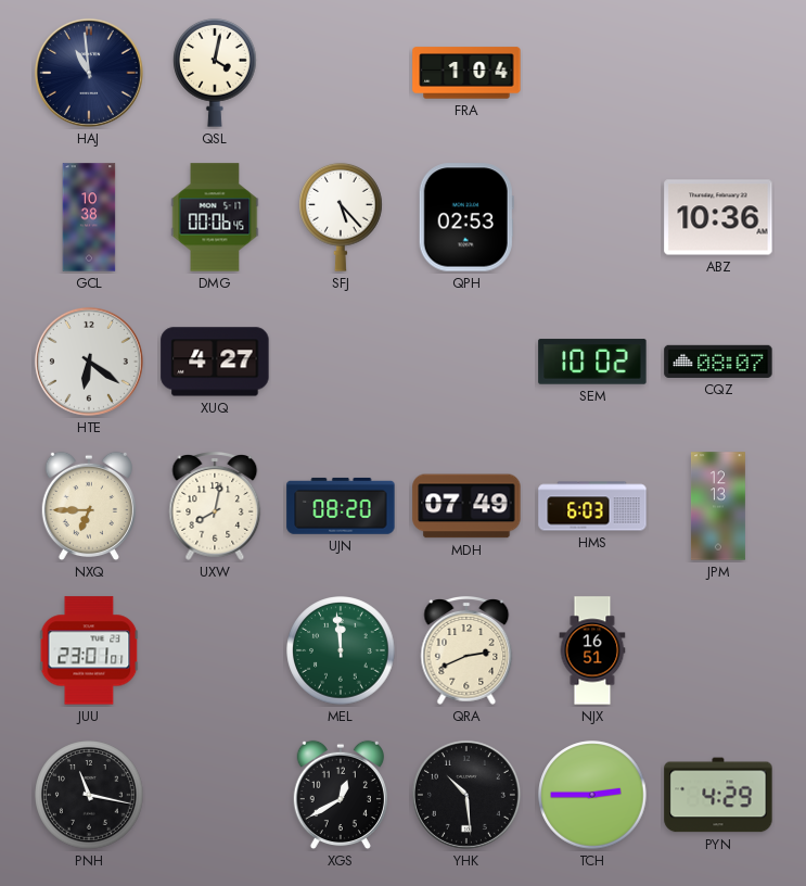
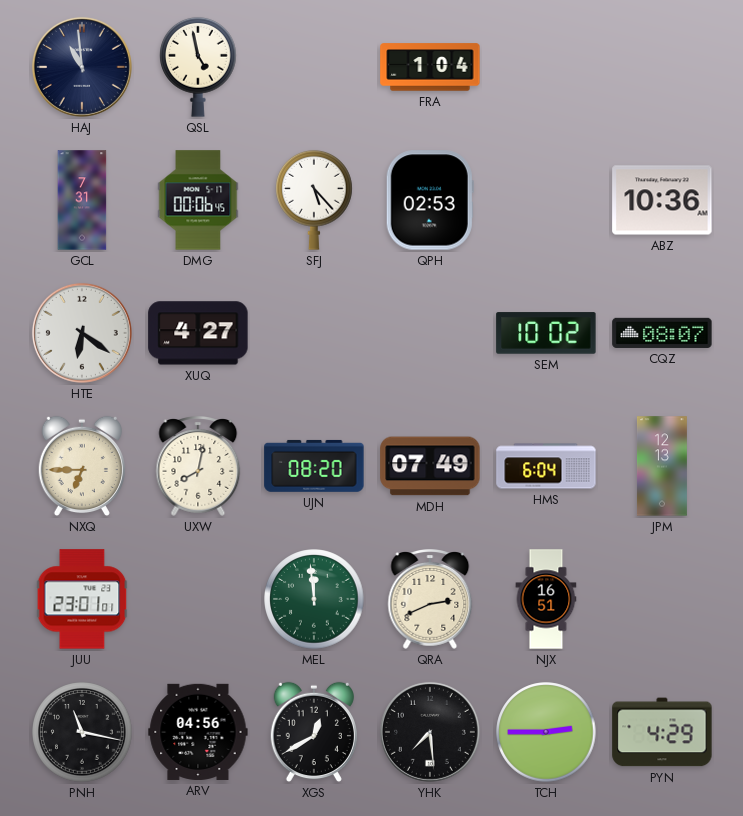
QSL: 4:02 -> 4:58
GCL: 10:38 -> 7:31
HMS: 6:03 -> 6:04
ARV: none -> 04:56
YHK: 10:29 -> 7:29
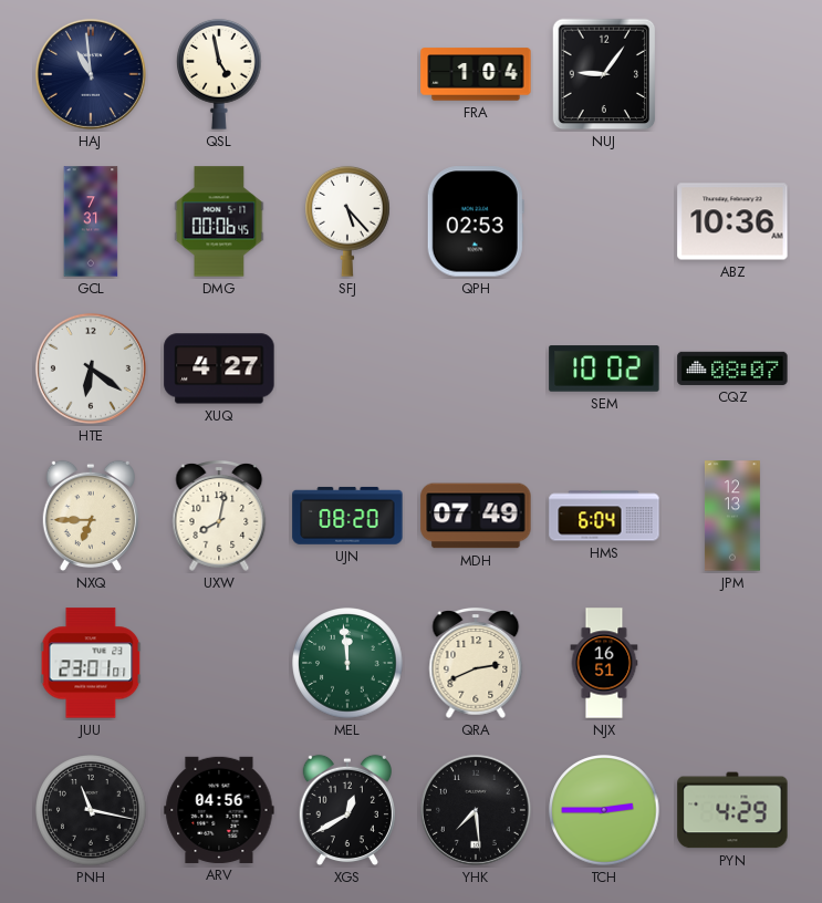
NUJ: none -> 9:06
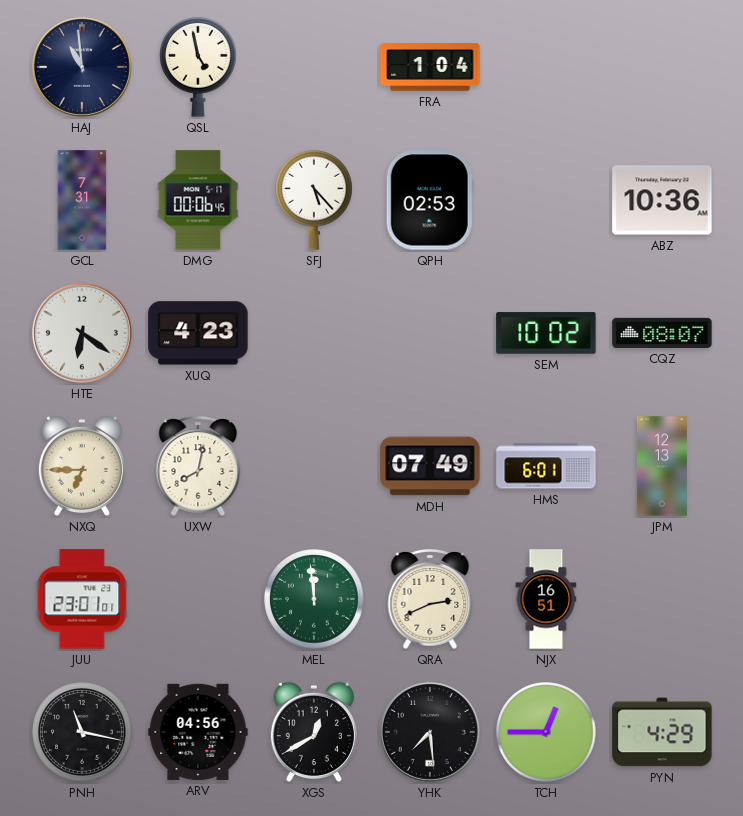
NUJ: 9:06 -> none
XUQ: 4:27 -> 4:23
UJN: 08:20 -> none
HMS: 6:04 -> 6:01
TCH: 2:45 -> 12:45
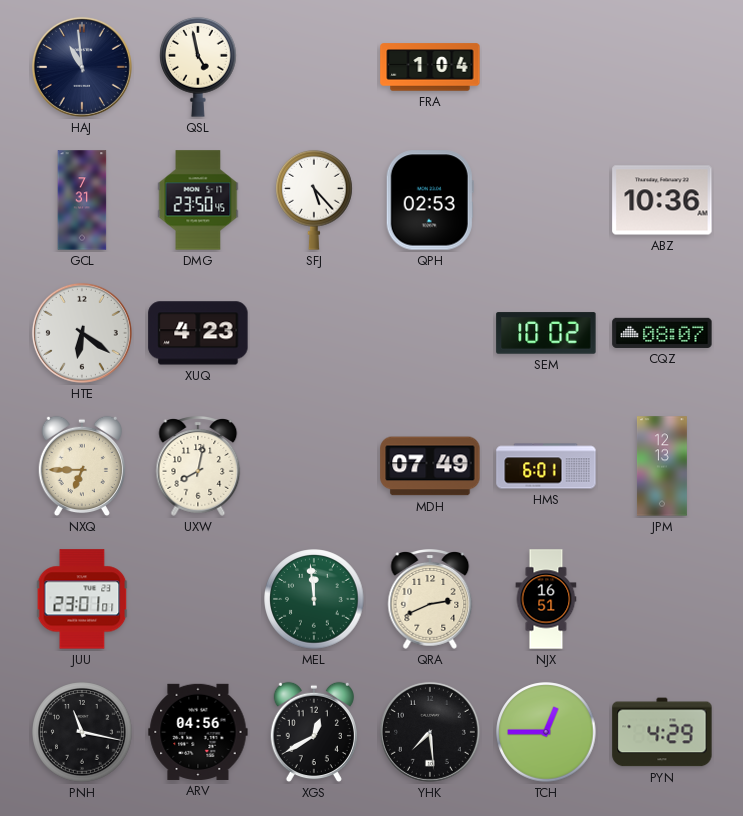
DMG: 00:06 -> 23:50
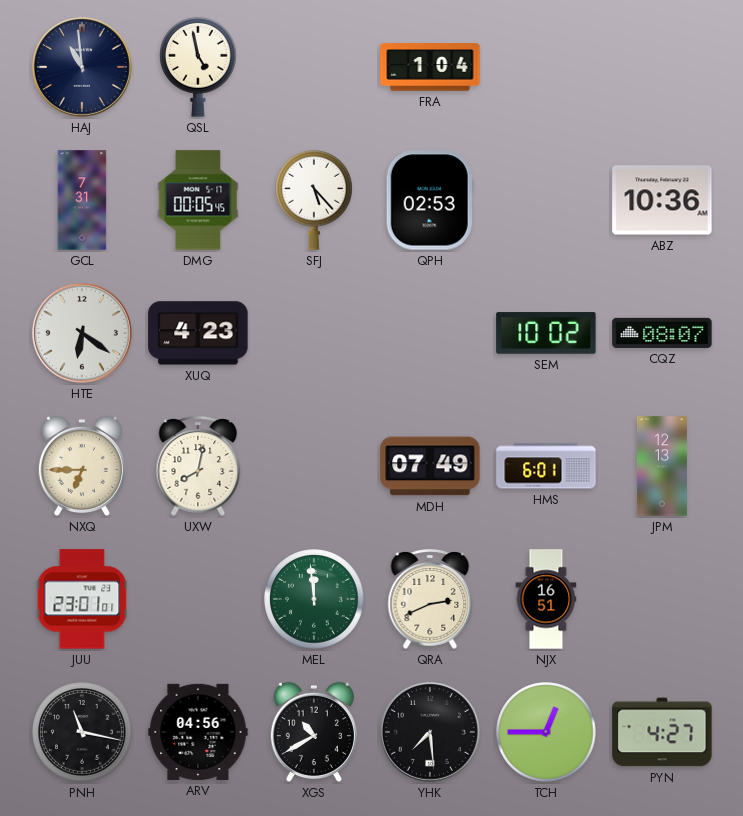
DMG: 23:50 -> 00:05
XGS: 12:40 -> 10:40
PYN: 4:29 -> 4:27
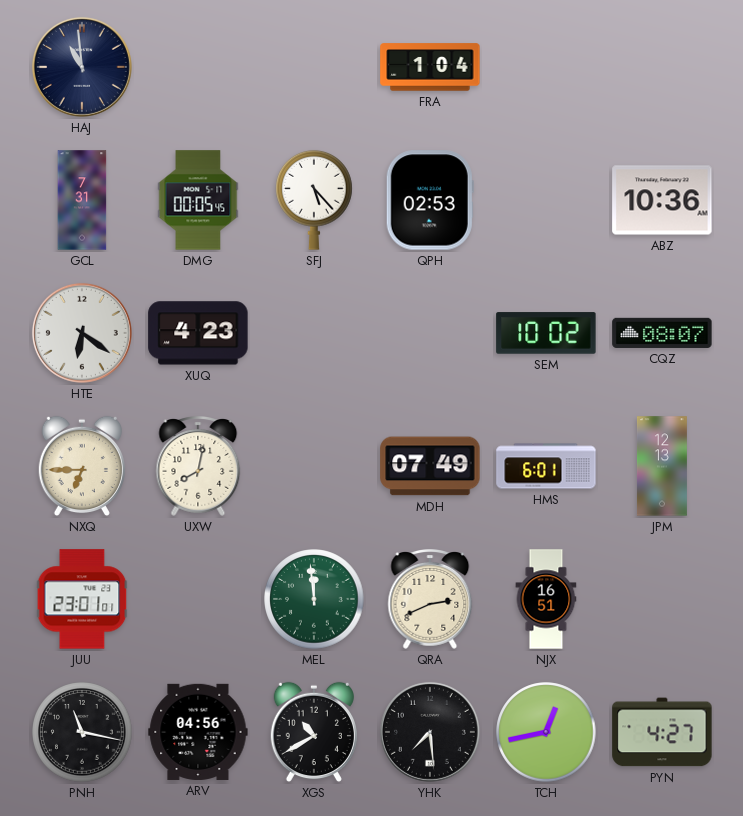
QSL: 4:58 -> none
TCH: 12:45 -> 12:43
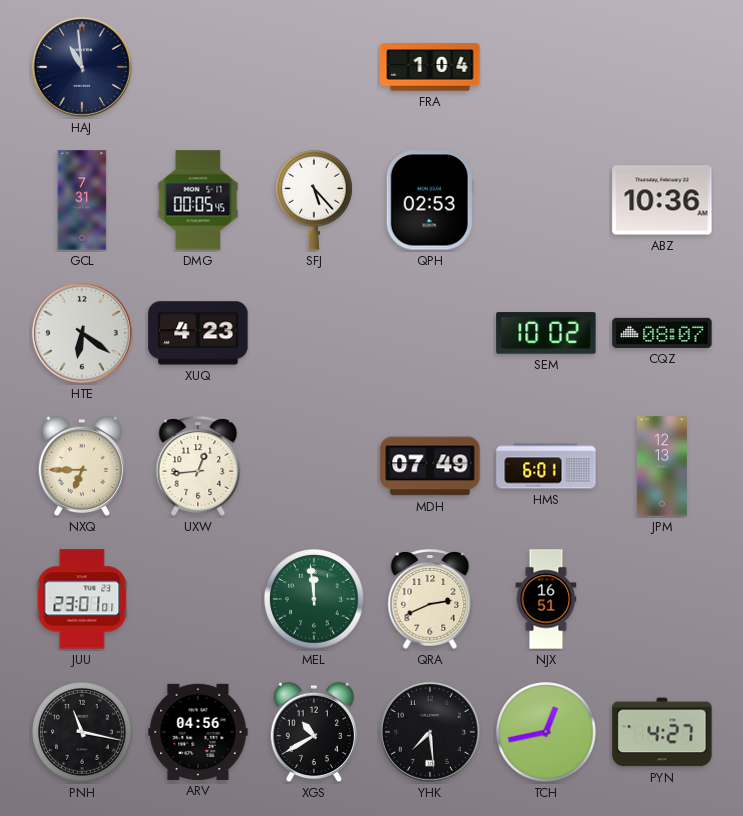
UXW: 8:02 -> 12:44
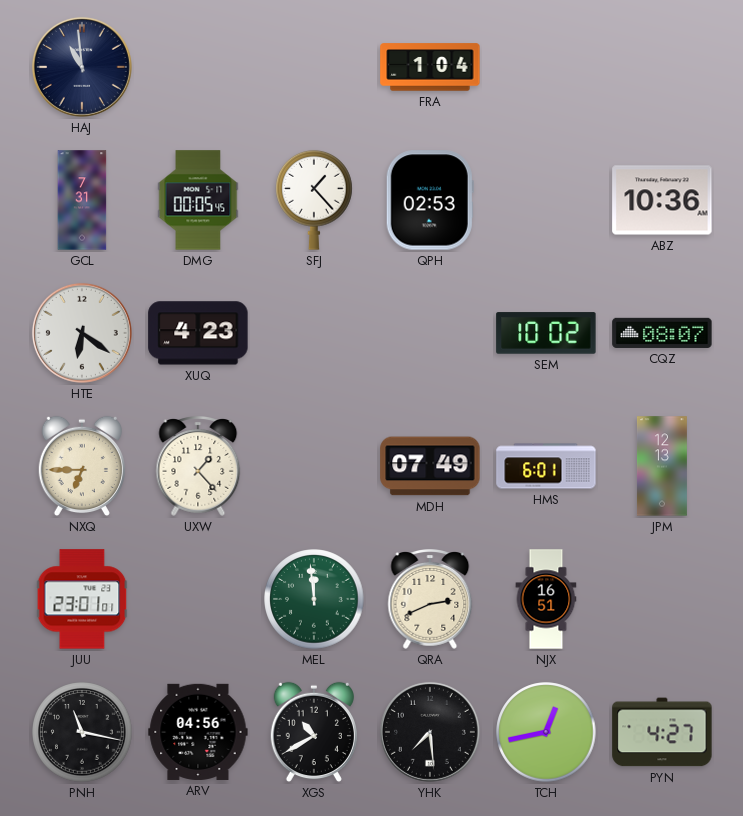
SFJ: 5:23 -> 1:23
UXW: 12:44 -> 1:23
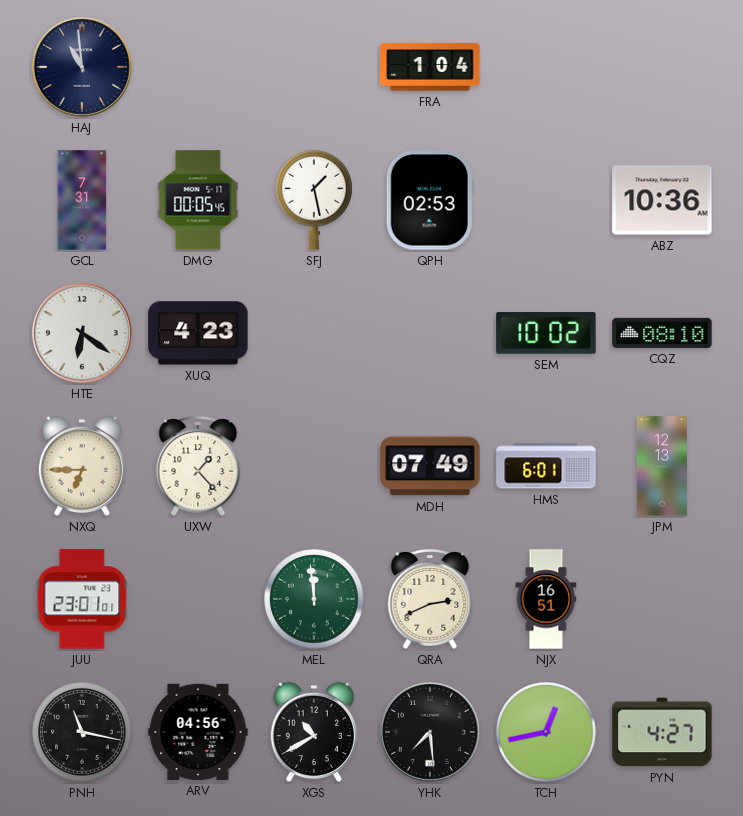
SFJ: 1:23 -> 1:28
CQZ: 08:07 -> 08:10
